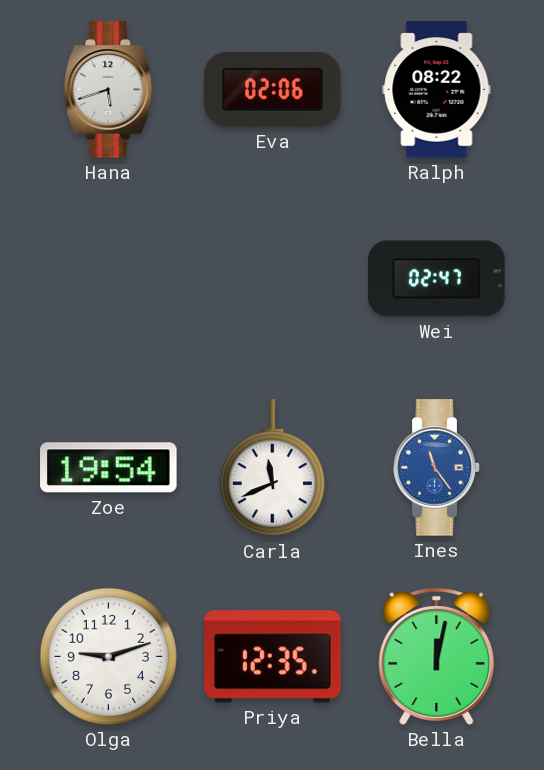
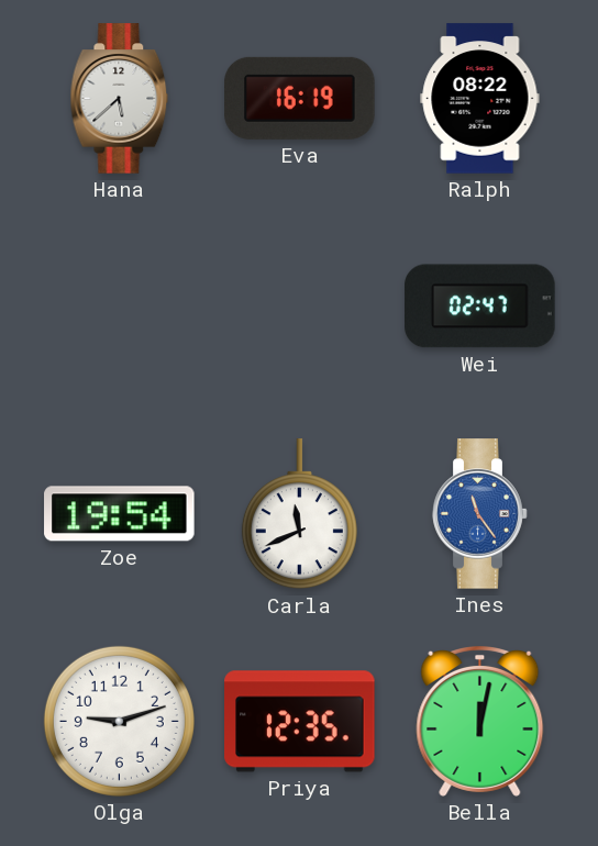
Hana: 5:42 -> 5:38
Eva: 02:06 -> 16:19
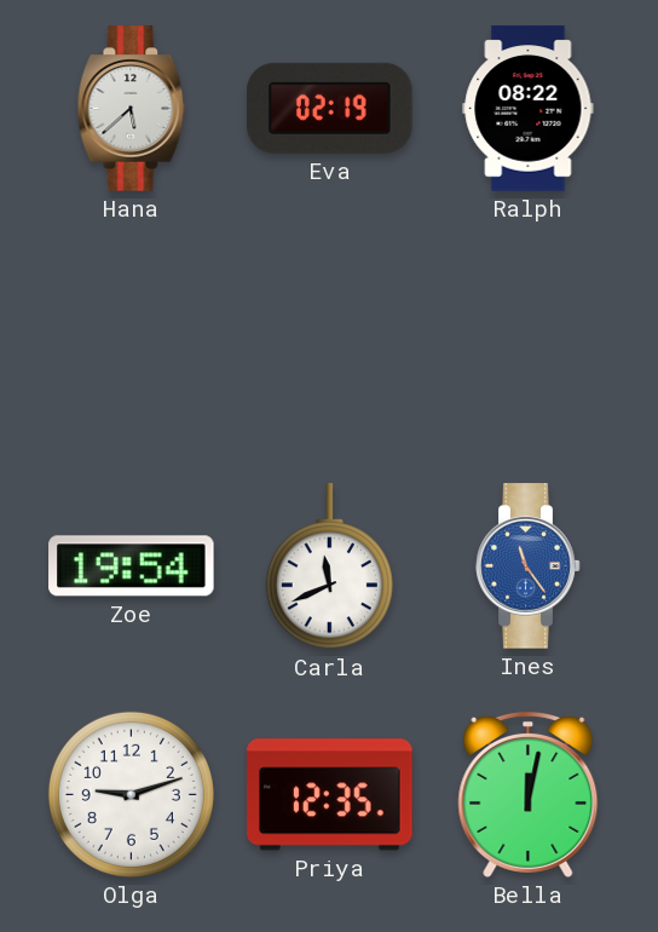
Eva: 16:19 -> 02:19
Wei: 02:47 -> none
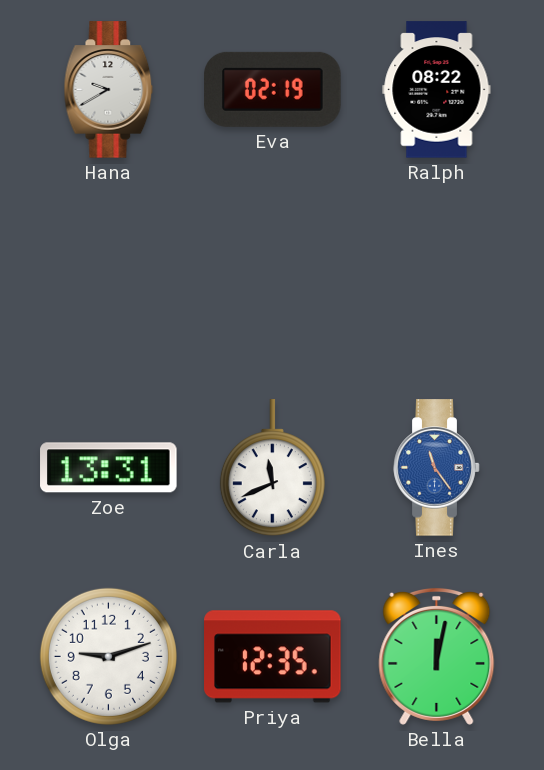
Hana: 5:38 -> 9:40
Zoe: 19:54 -> 13:31
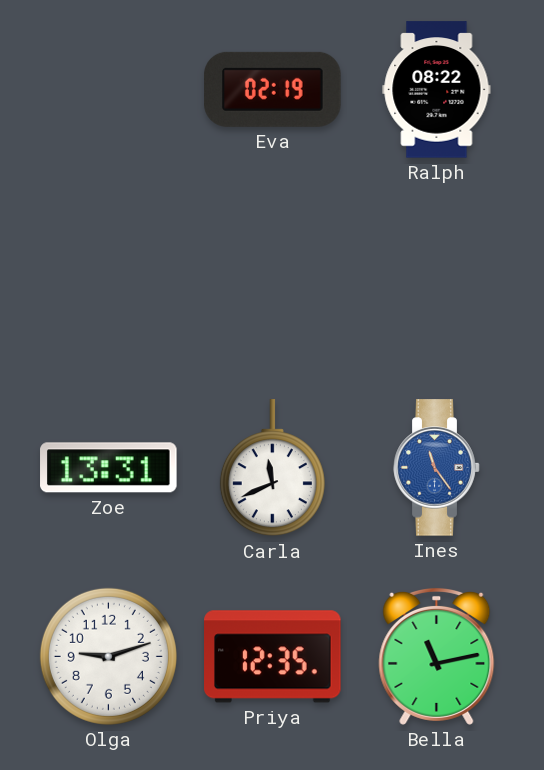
Hana: 9:40 -> none
Bella: 12:02 -> 11:13
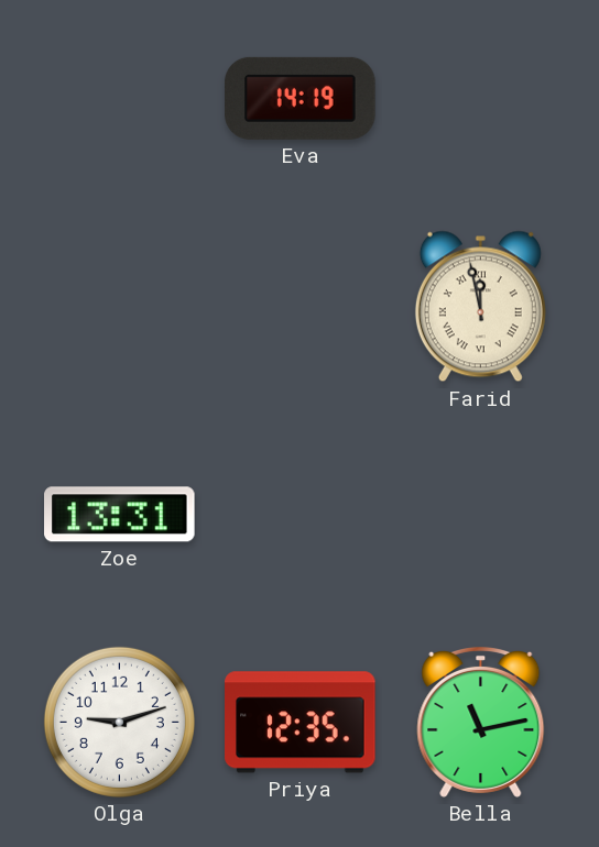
Eva: 02:19 -> 14:19
Ralph: 08:22 -> none
Farid: none -> 11:58
Carla: 11:41 -> none
Ines: 11:24 -> none
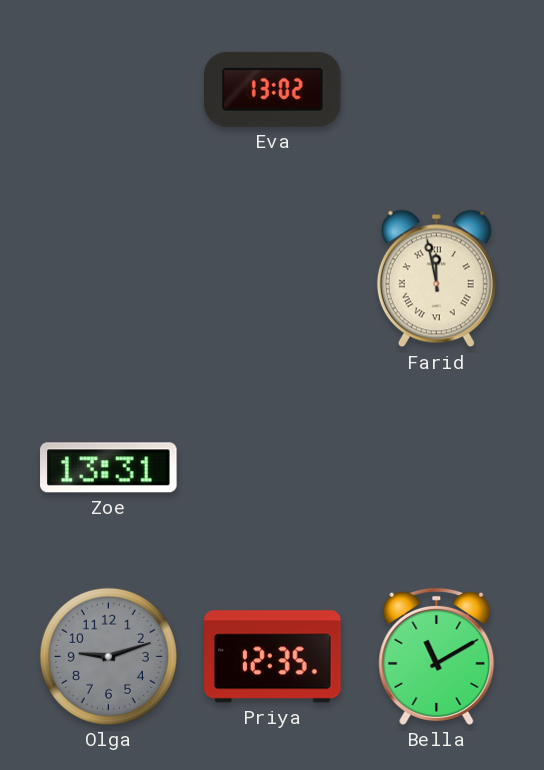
Eva: 14:19 -> 13:02
Olga dial: white -> grey
Bella: 11:13 -> 11:10
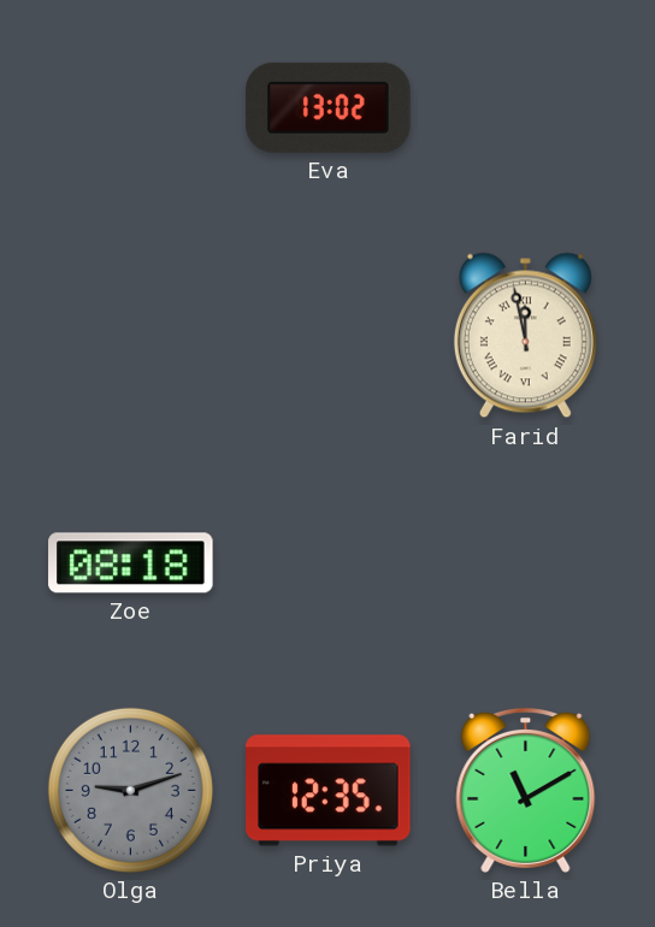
Zoe: 13:31 -> 08:18
